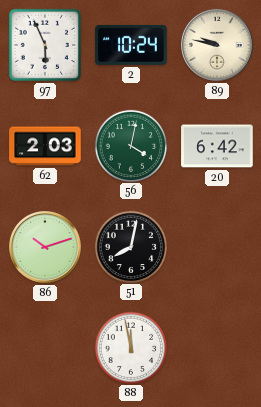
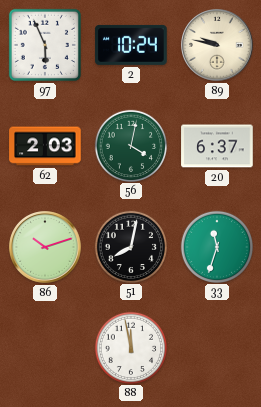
20: 6:42 -> 6:37
33: none -> 11:33
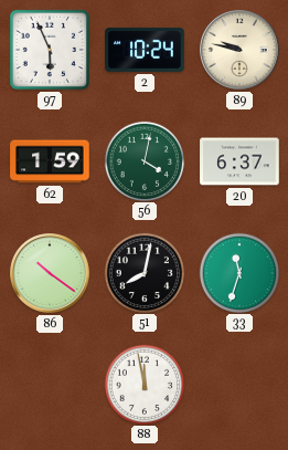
62: 2:03 -> 1:59
86: 10:12 -> 10:21
